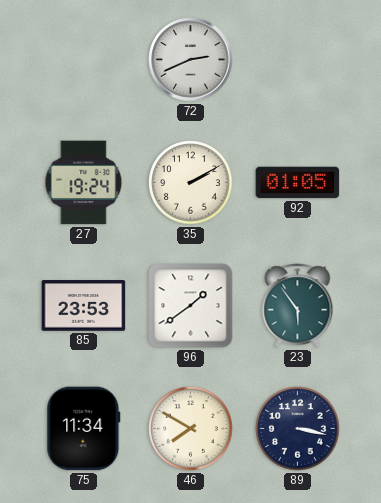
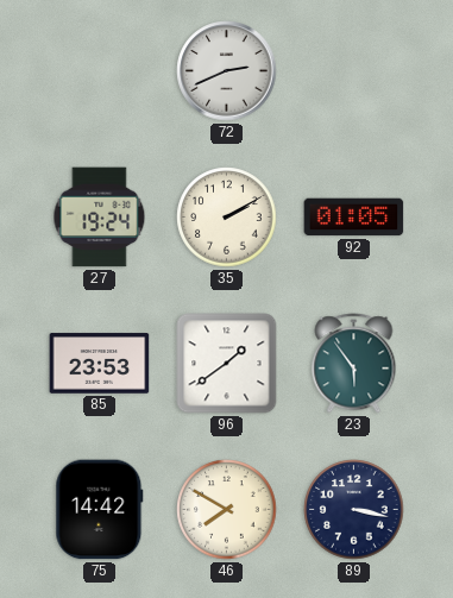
75: 11:34 -> 14:42
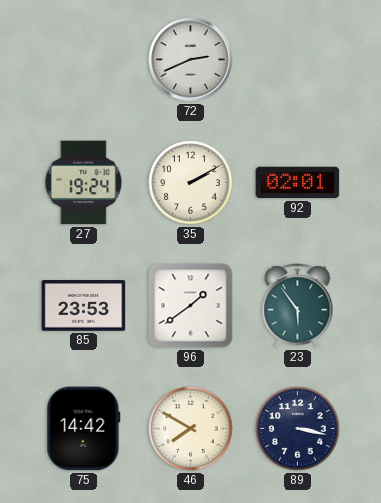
92: 01:05 -> 02:01
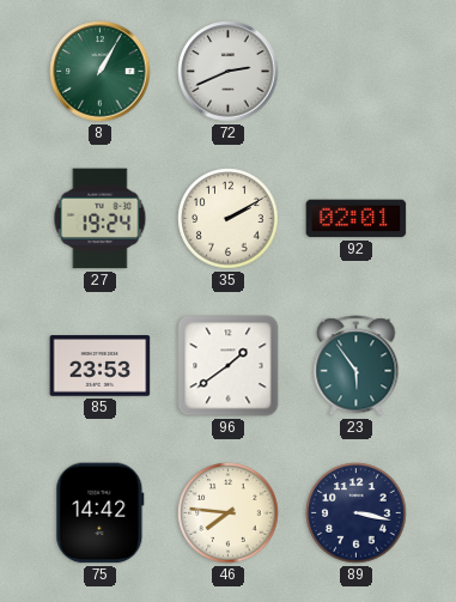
8: none -> 1:05
46: 7:50 -> 7:46
